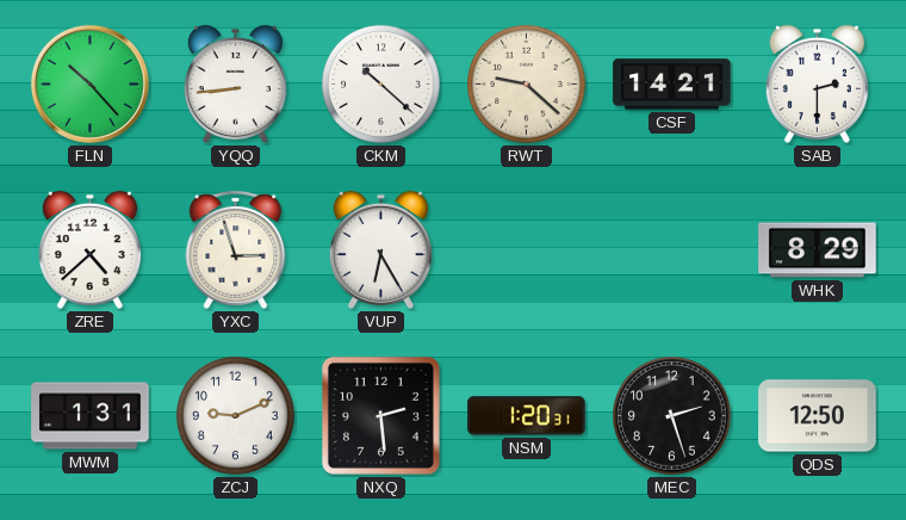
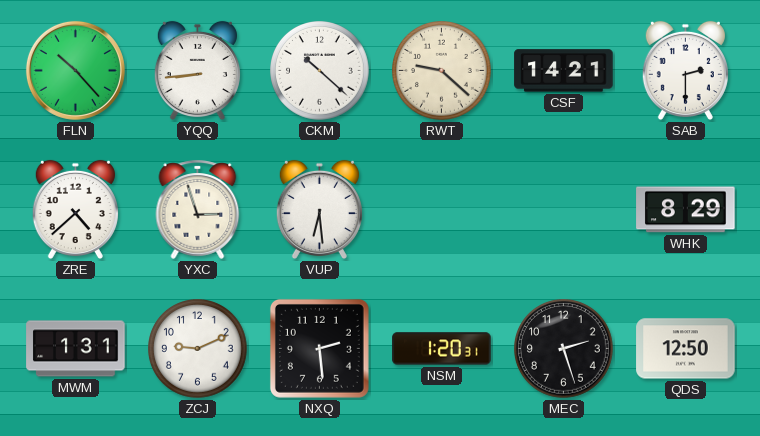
VUP: 6:25 -> 6:29
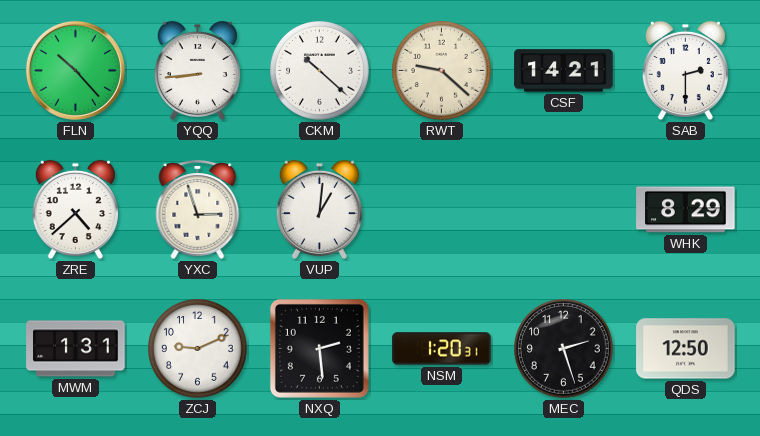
VUP: 6:29 -> 1:01
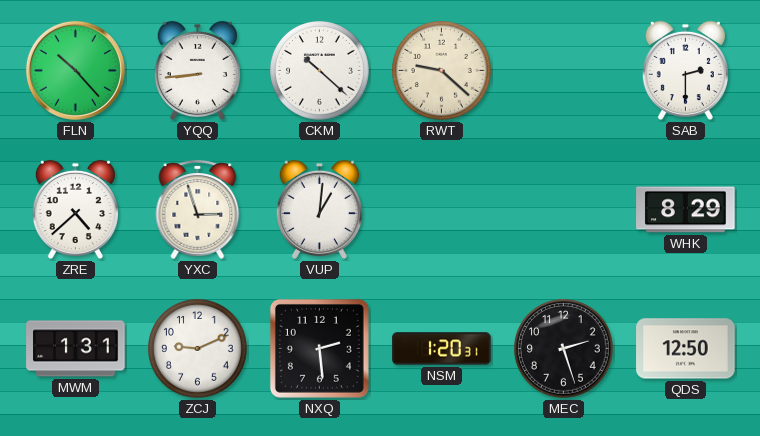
CSF: 14:21 -> none
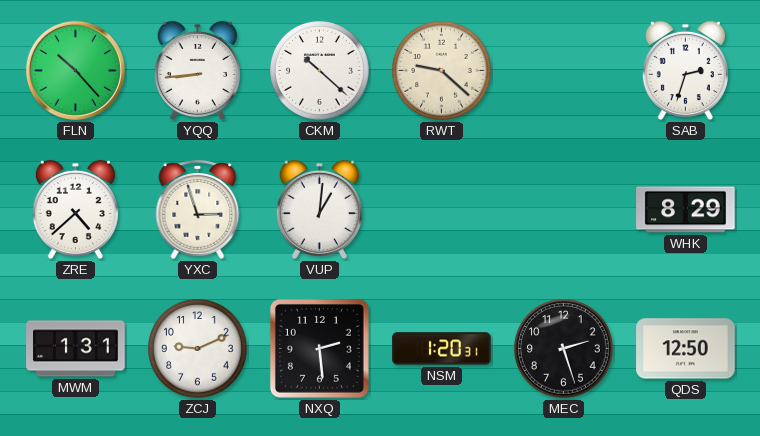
SAB: 2:30 -> 2:33
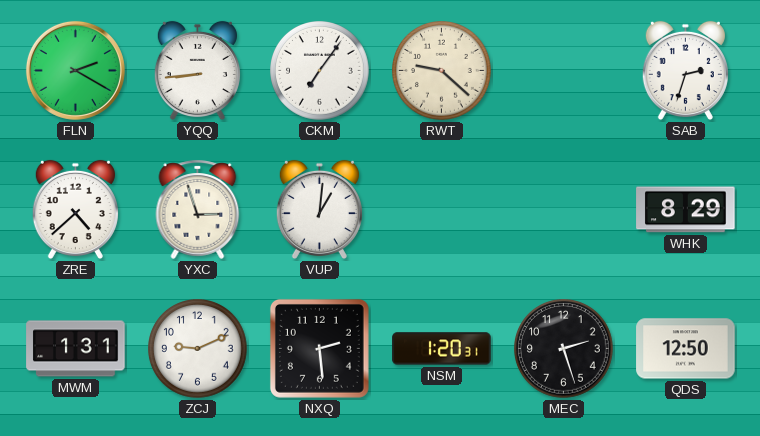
FLN: 10:23 -> 2:20
CKM: 10:22 -> 7:06
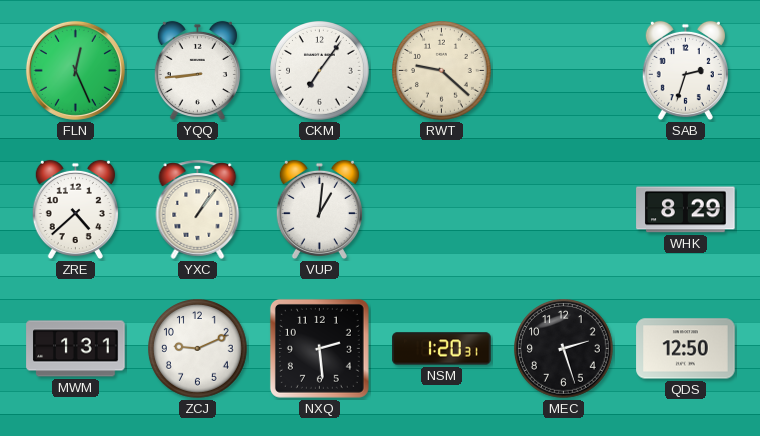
FLN: 2:20 -> 12:26
YXC: 2:57 -> 1:06
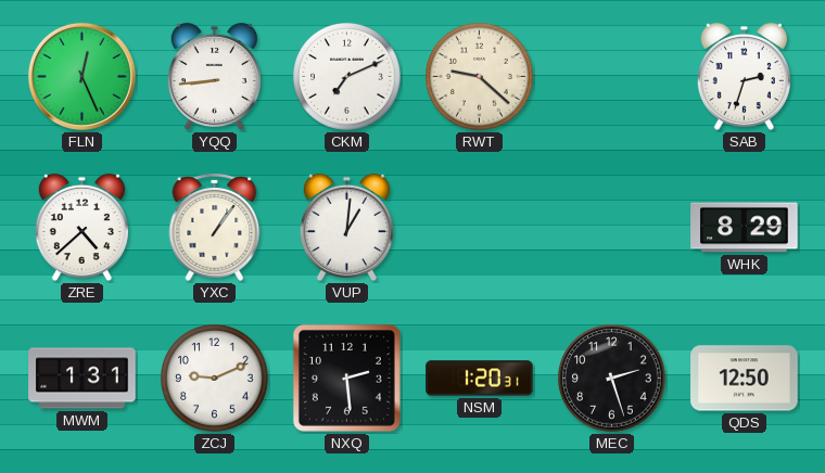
CKM: 7:06 -> 7:11
